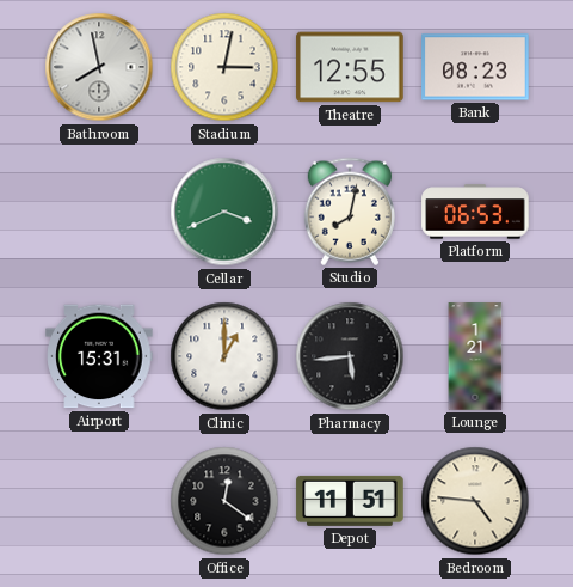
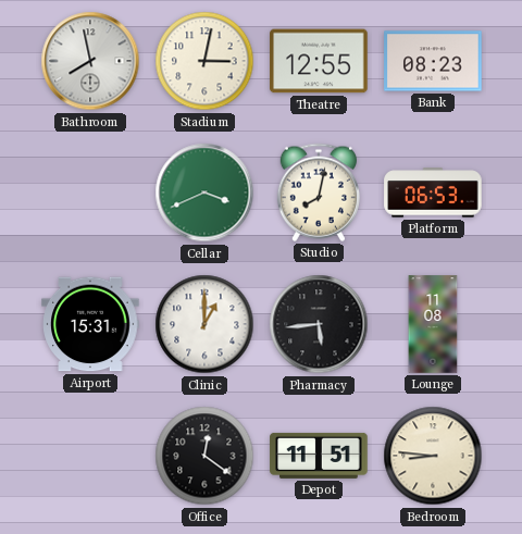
Lounge: 1:21 -> 11:08
Bedroom: 4:46 -> 8:46
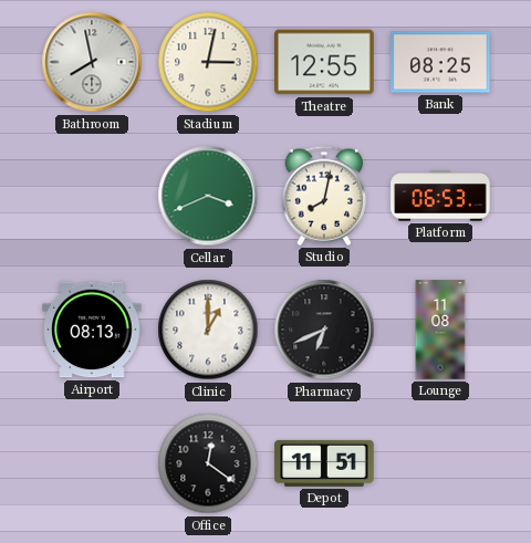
Bank: 08:23 -> 08:25
Airport: 15:31 -> 08:13
Pharmacy: 5:44 -> 6:41
Bedroom: 8:46 -> none
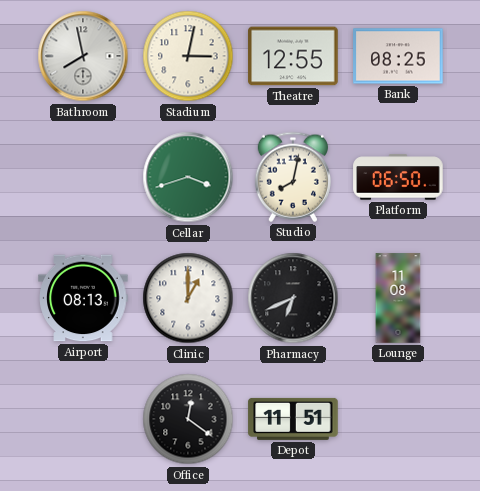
Cellar: 3:41 -> 3:42
Platform: 06:53 -> 06:50
